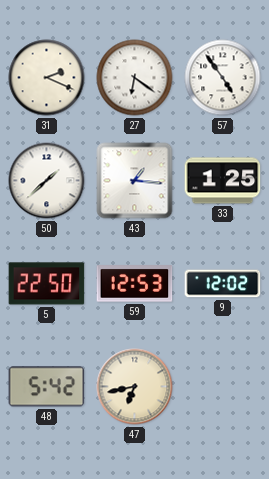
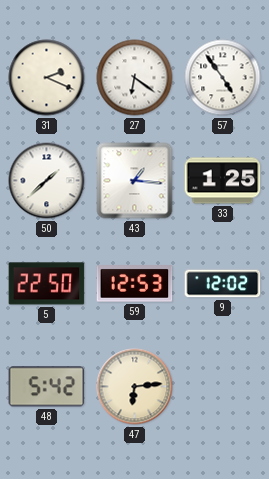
47: 6:43 -> 6:14
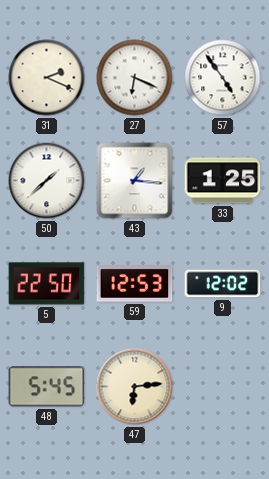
27: 6:21 -> 6:19
48: 5:42 -> 5:45
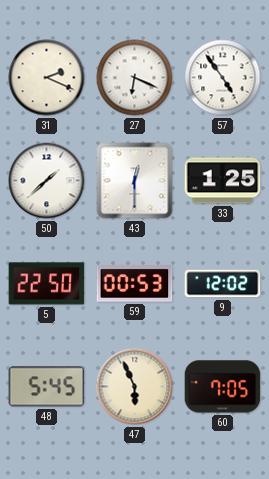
43: 1:16 -> 12:30
59: 12:53 -> 00:53
47: 6:14 -> 5:56
60: none -> 7:05
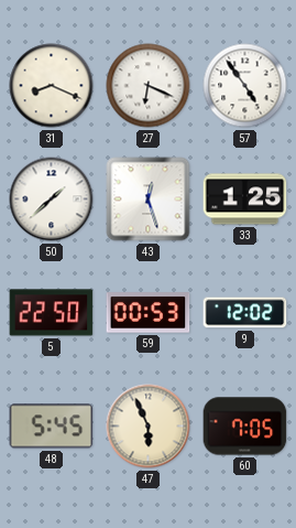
31: 2:19 -> 8:19
43: 12:30 -> 12:27
